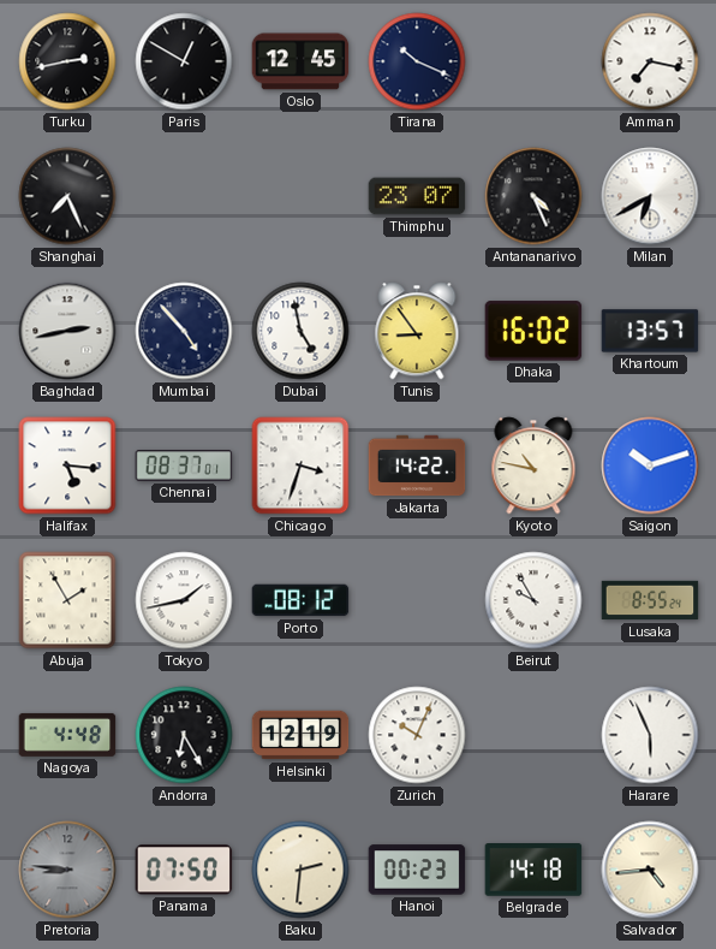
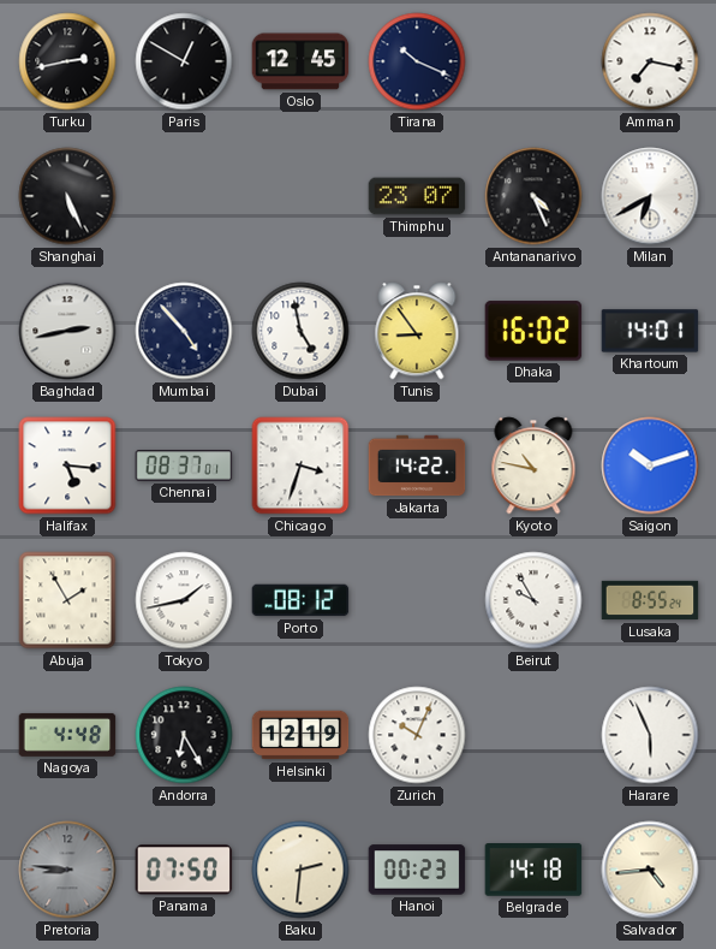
Shanghai: 7:26 -> 5:26
Khartoum: 13:57 -> 14:01
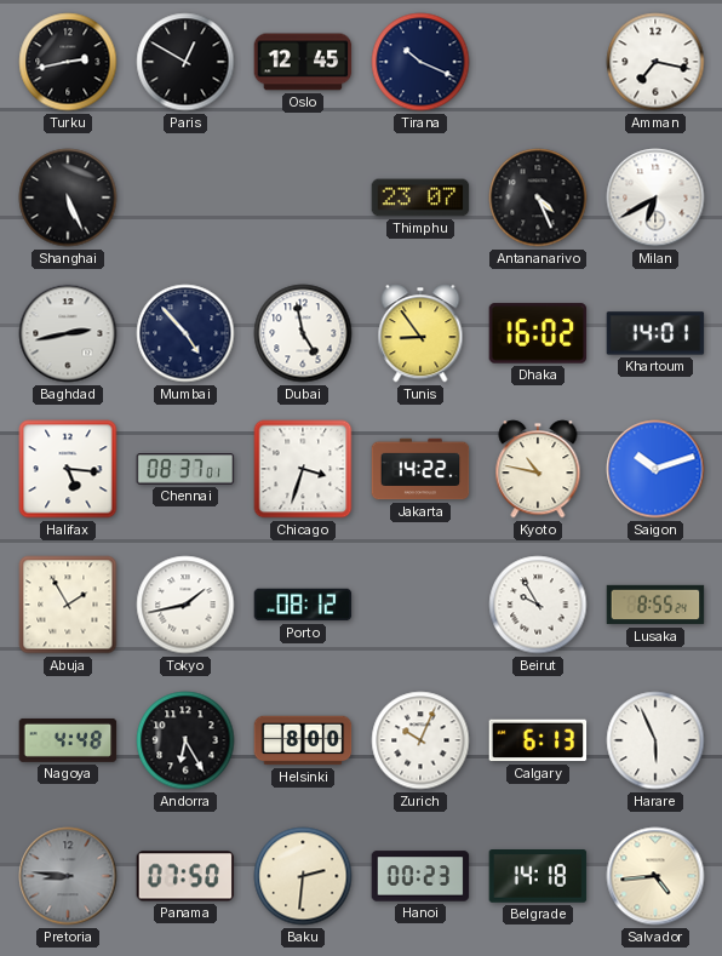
Helsinki: 12:19 -> 8:00
Calgary: none -> 6:13
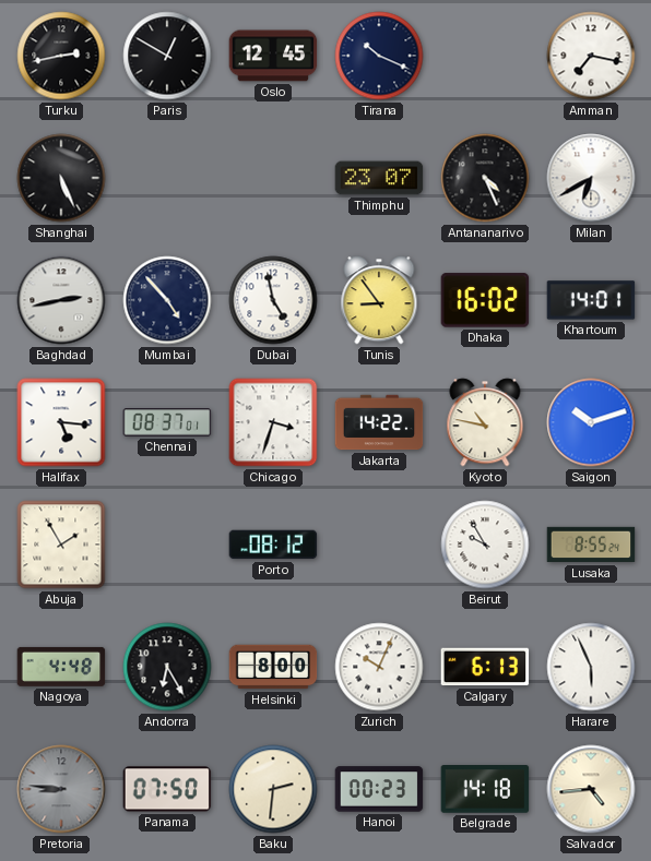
Tokyo: 1:43 -> none
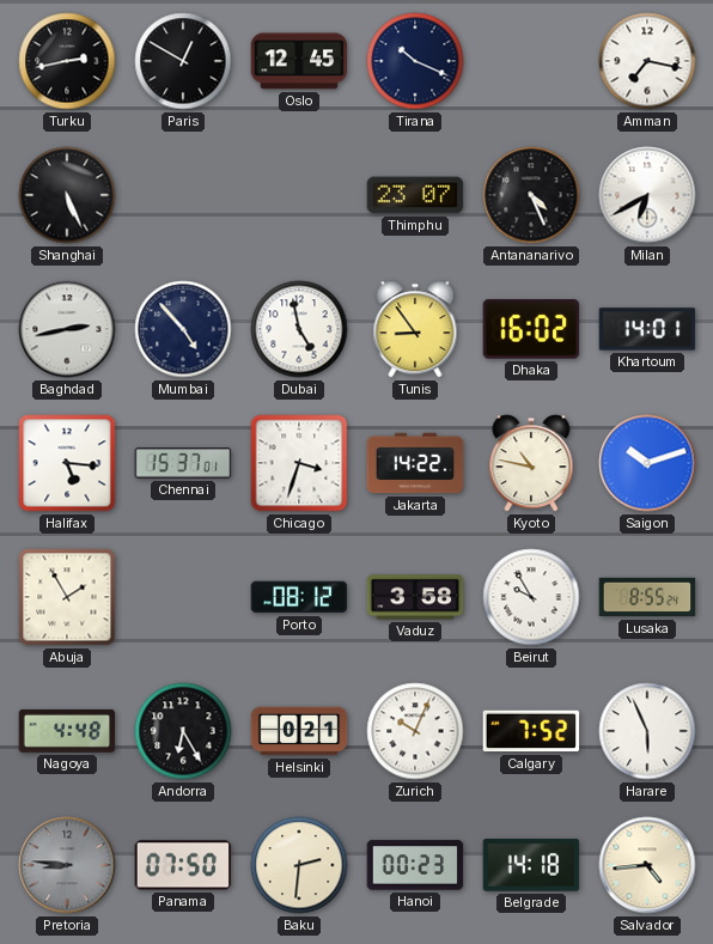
Chennai: 08:37 -> 15:37
Vaduz: none -> 3:58
Helsinki: 8:00 -> 0:21
Calgary: 6:13 -> 7:52
